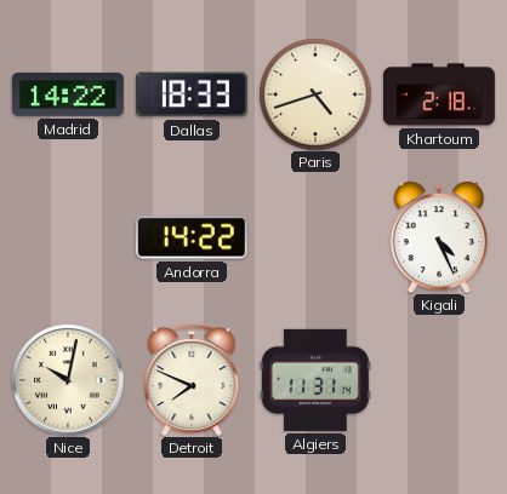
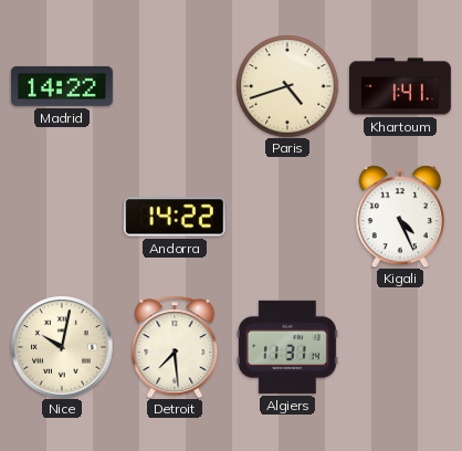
Dallas: 18:33 -> none
Khartoum: 2:18 -> 1:41
Detroit: 7:49 -> 7:29
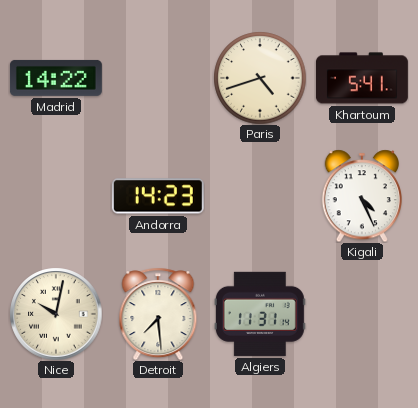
Khartoum: 1:41 -> 5:41
Andorra: 14:22 -> 14:23
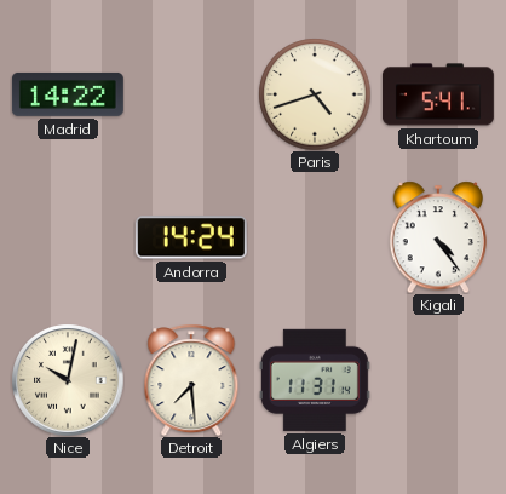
Andorra: 14:23 -> 14:24
Kigali: 4:26 -> 4:24
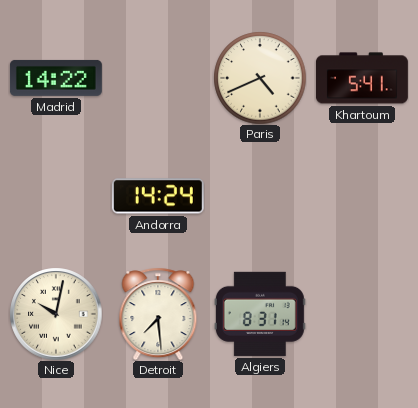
Paris: 4:42 -> 4:41
Kigali: 4:24 -> none
Algiers: 11:31 -> 8:31
